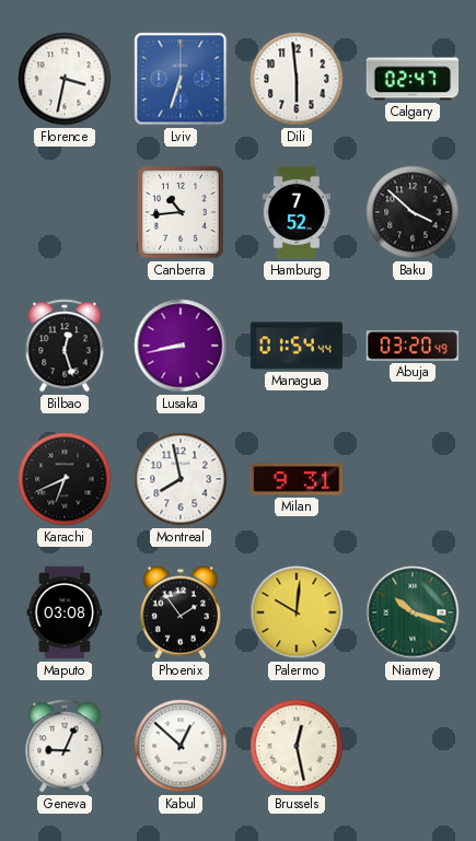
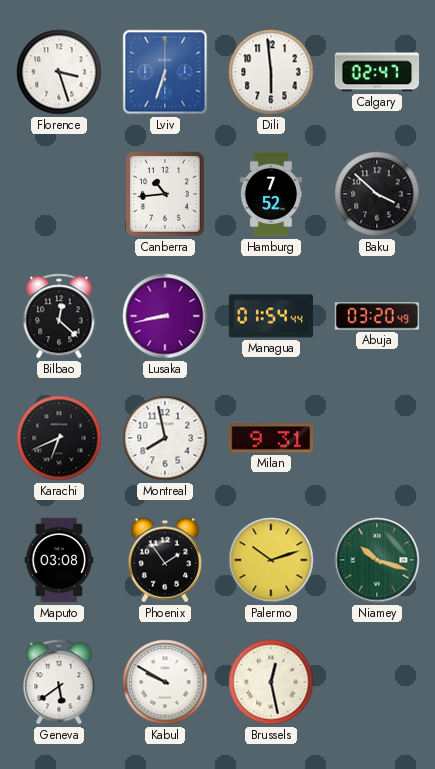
Florence: 3:32 -> 3:27
Bilbao: 12:27 -> 12:22
Palermo: 10:01 -> 10:12
Geneva: 9:04 -> 5:39
Kabul: 12:52 -> 9:50
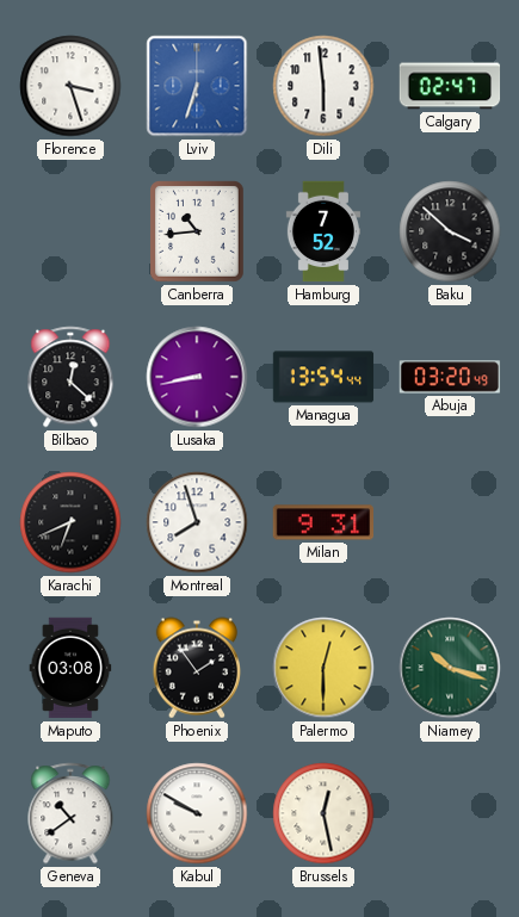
Managua: 01:54 -> 13:54
Montreal: 7:58 -> 7:57
Palermo: 10:12 -> 12:30
Geneva: 5:39 -> 10:39
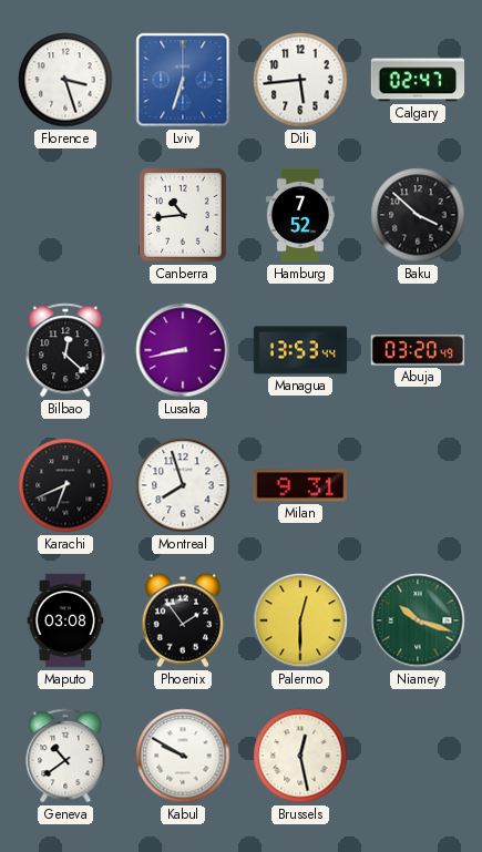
Dili: 5:59 -> 5:44
Managua: 13:54 -> 13:53
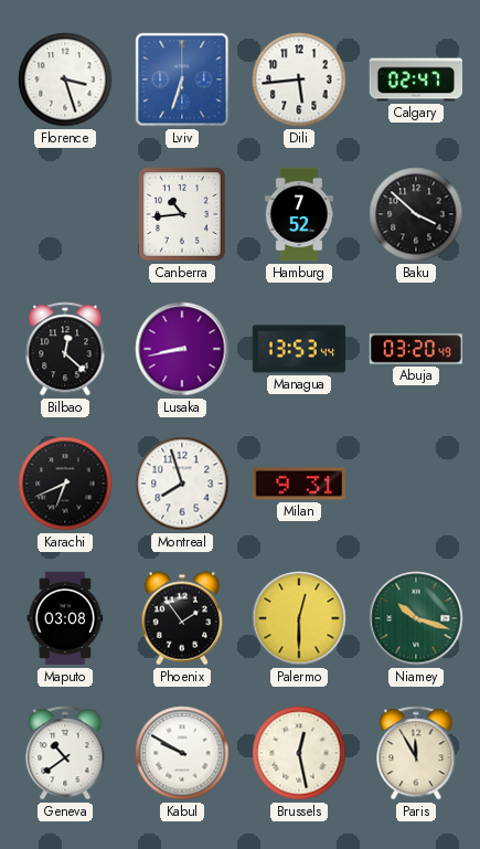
Paris: none -> 11:55
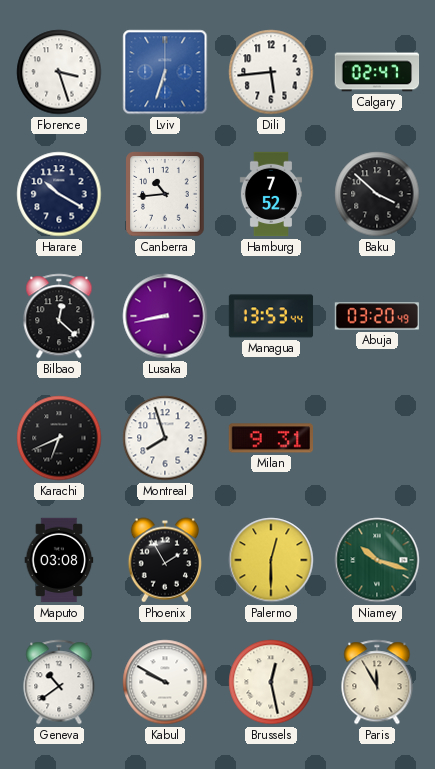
Harare: none -> 10:20
Phoenix: 1:54 -> 1:55
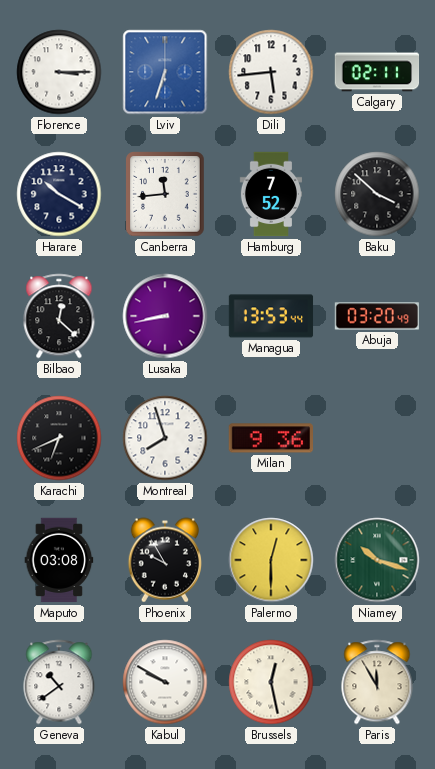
Florence: 3:27 -> 3:15
Calgary: 02:47 -> 02:11
Canberra: 10:44 -> 11:44
Milan: 9:31 -> 9:36
Phoenix: 1:55 -> 9:55
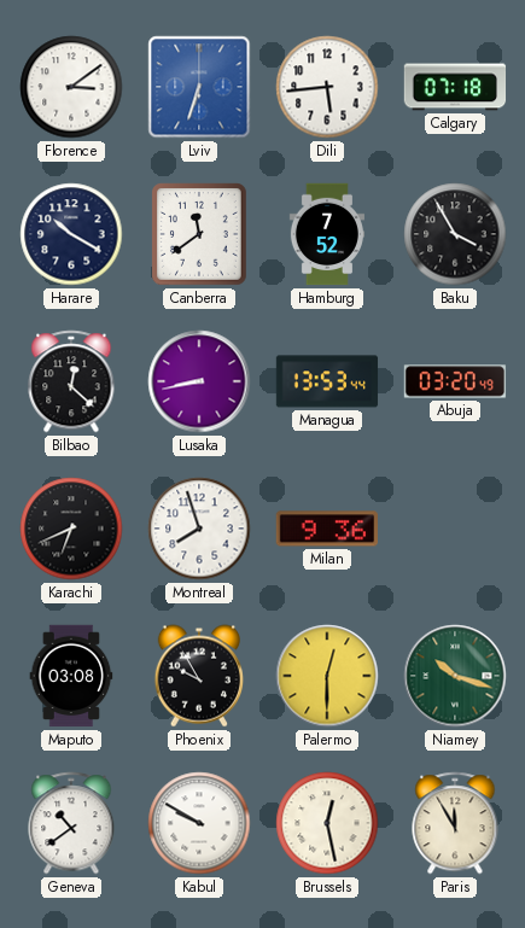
Florence: 3:15 -> 3:09
Calgary: 02:11 -> 07:18
Canberra: 11:44 -> 11:39
Baku: 3:52 -> 3:55
